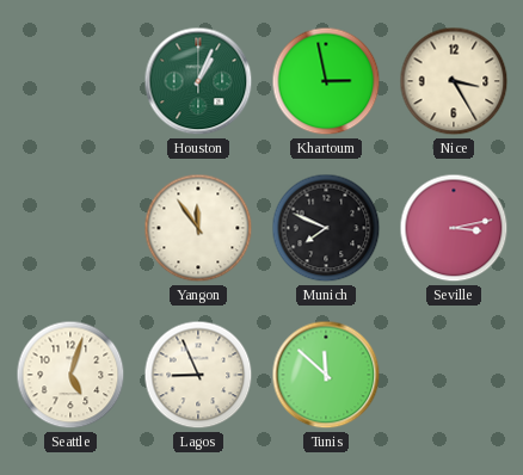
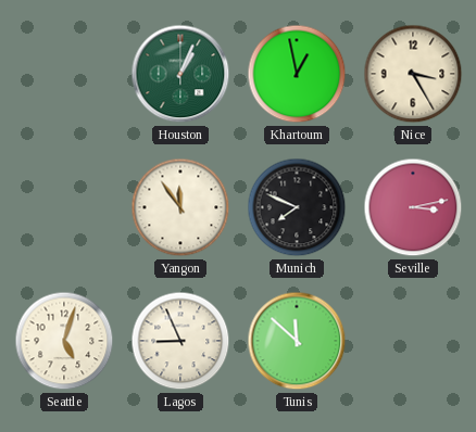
Khartoum: 2:58 -> 12:58
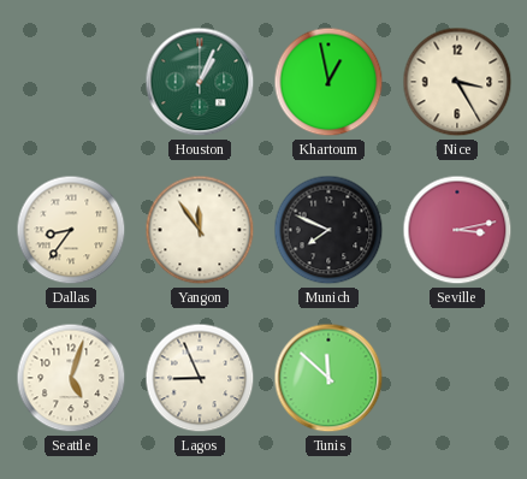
Dallas: none -> 8:36
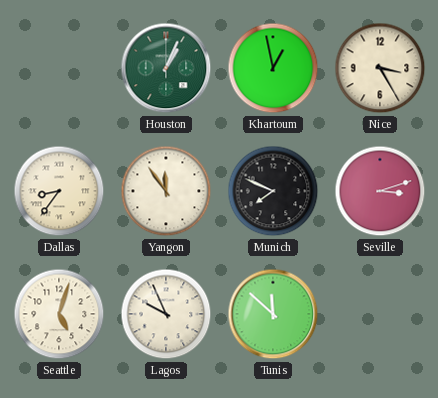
Seville: 3:13 -> 3:12
Lagos: 8:56 -> 9:56
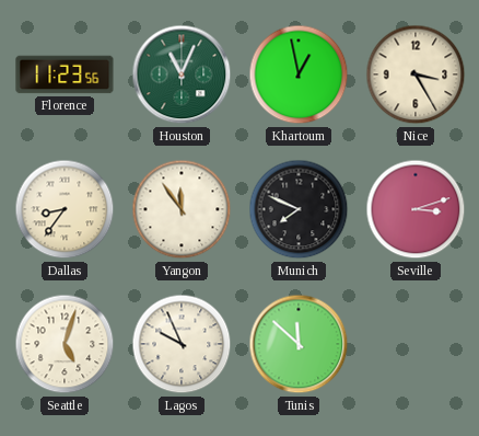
Florence: none -> 11:23
Houston: 1:04 -> 11:04
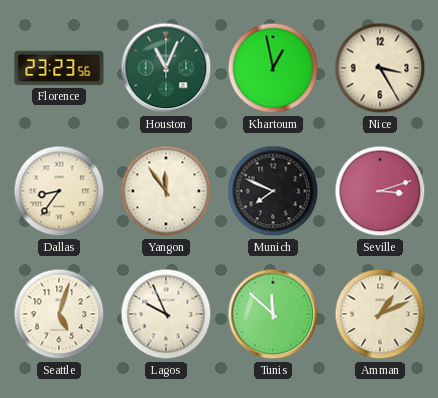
Florence: 11:23 -> 23:23
Amman: none -> 1:11
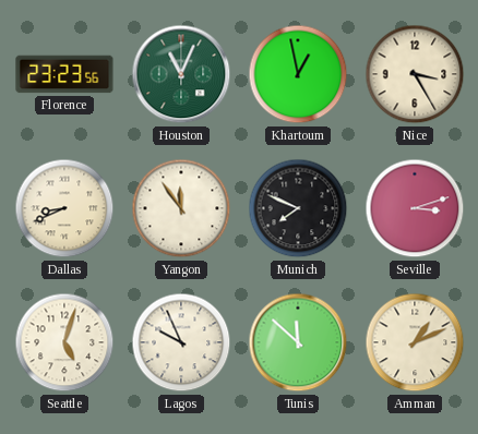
Dallas: 8:36 -> 8:41
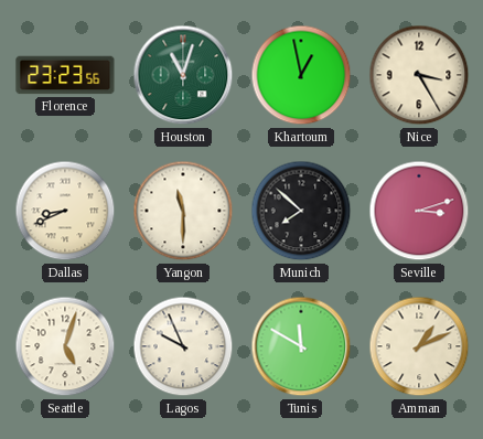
Houston: 11:04 -> 11:03
Yangon: 11:54 -> 11:30
Munich: 7:49 -> 7:52
Tunis: 11:52 -> 11:50
